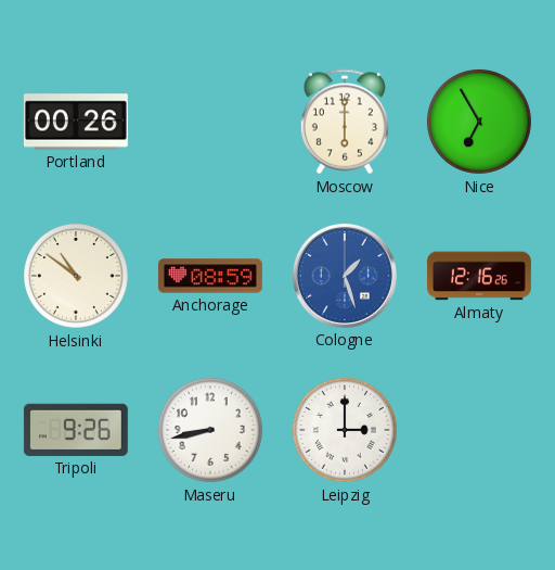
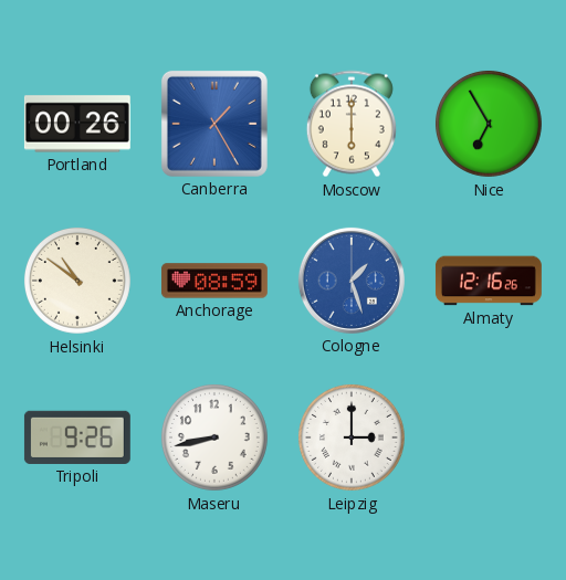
Canberra: none -> 1:25
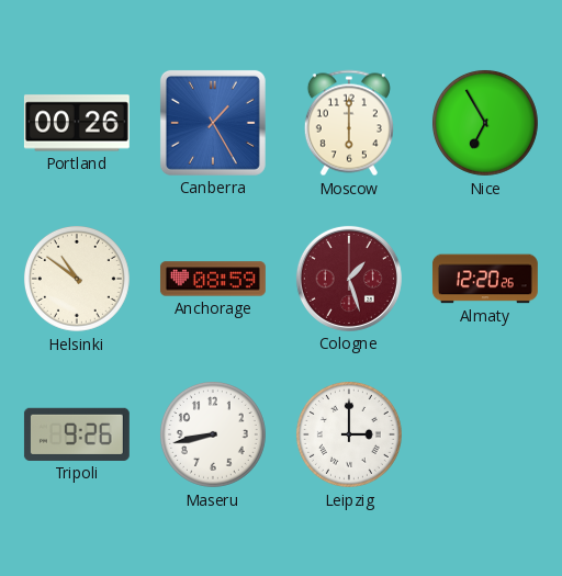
Cologne dial: blue -> burgundy
Almaty: 12:16 -> 12:20
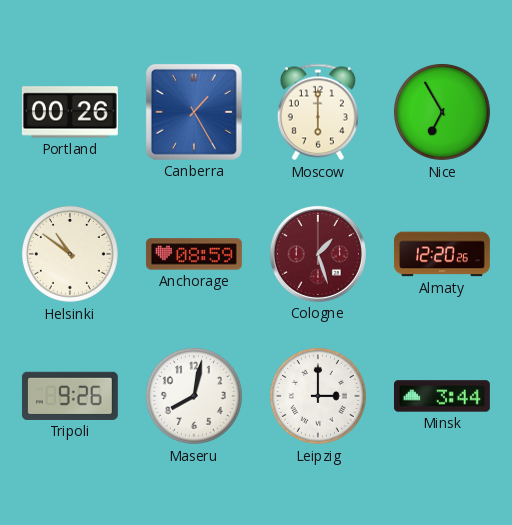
Maseru: 8:43 -> 8:02
Minsk: none -> 3:44
